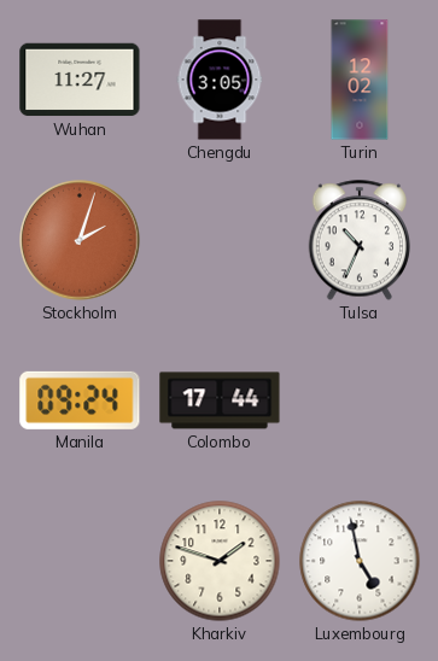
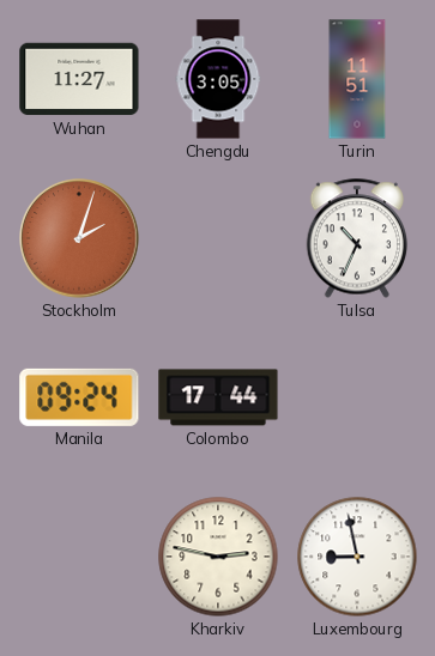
Turin: 12:02 -> 11:51
Kharkiv: 1:48 -> 2:47
Luxembourg: 4:58 -> 8:58
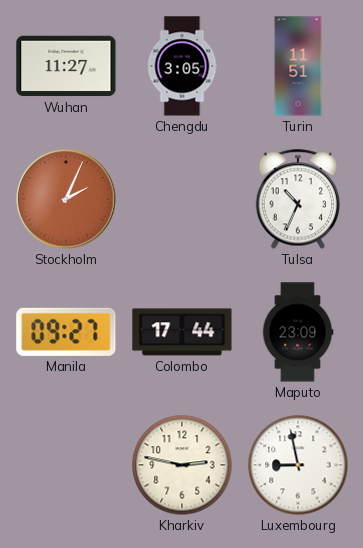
Stockholm: 2:03 -> 2:04
Manila: 09:24 -> 09:27
Maputo: none -> 23:09
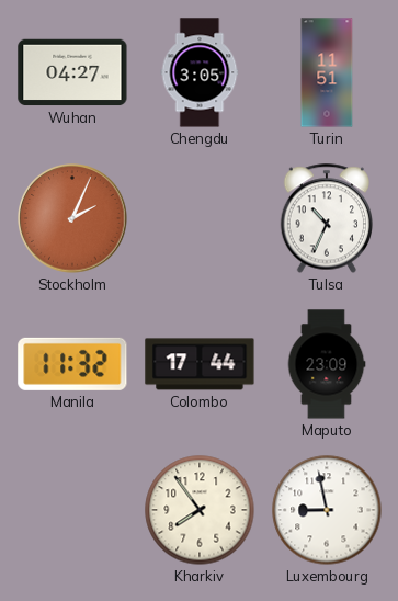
Wuhan: 11:27 -> 04:27
Manila: 09:27 -> 11:32
Kharkiv: 2:47 -> 7:54
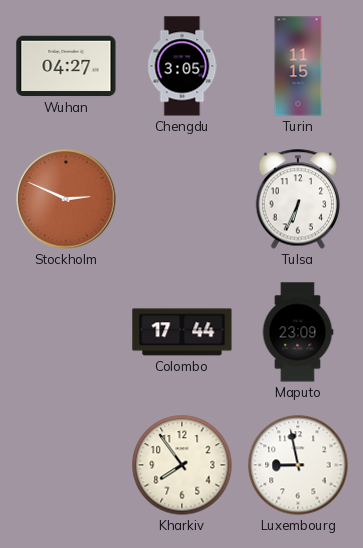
Turin: 11:51 -> 11:15
Stockholm: 2:04 -> 2:49
Tulsa: 10:34 -> 6:34
Manila: 11:32 -> none
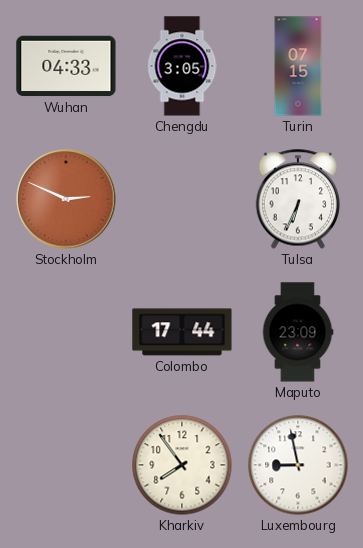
Wuhan: 04:27 -> 04:33
Turin: 11:15 -> 07:15
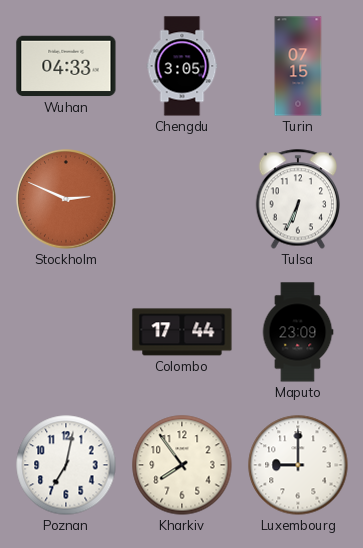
Poznan: none -> 7:02
Luxembourg: 8:58 -> 9:00
